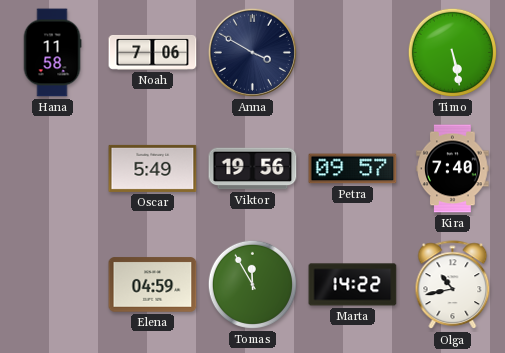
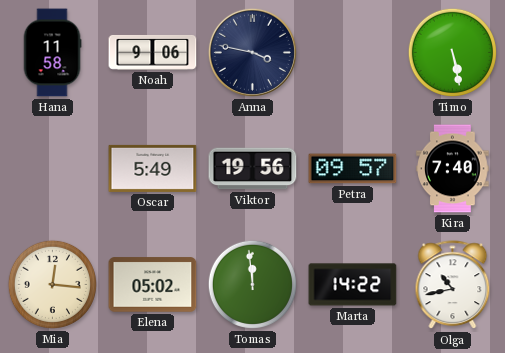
Noah: 7:06 -> 9:06
Anna: 3:50 -> 3:47
Mia: none -> 12:16
Elena: 04:59 -> 05:02
Tomas: 11:55 -> 11:59
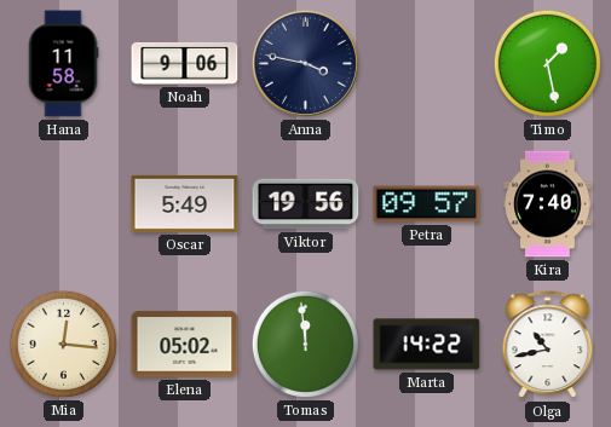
Timo: 5:28 -> 1:28
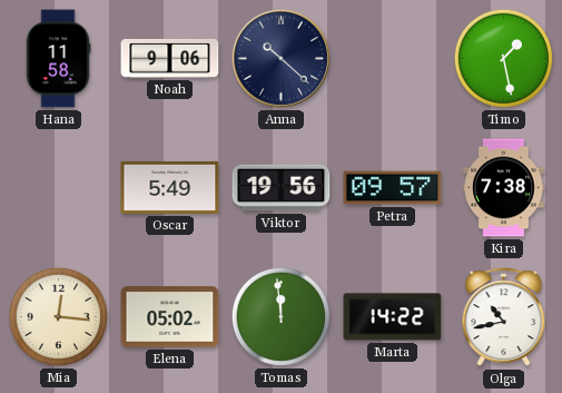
Anna: 3:47 -> 10:22
Kira: 7:40 -> 7:38
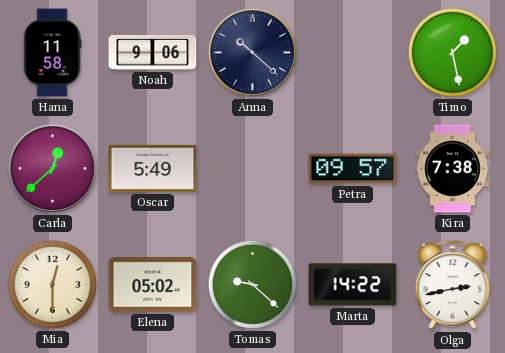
Carla: none -> 12:38
Viktor: 19:56 -> none
Mia: 12:16 -> 12:30
Tomas: 11:59 -> 9:22
Olga: 10:43 -> 2:43
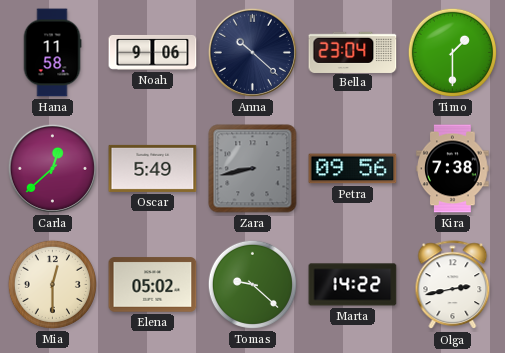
Bella: none -> 23:04
Timo: 1:28 -> 1:30
Zara: none -> 8:43
Petra: 09:57 -> 09:56
